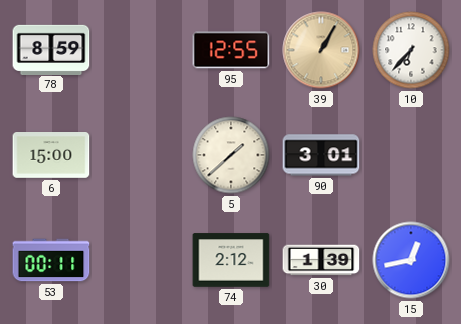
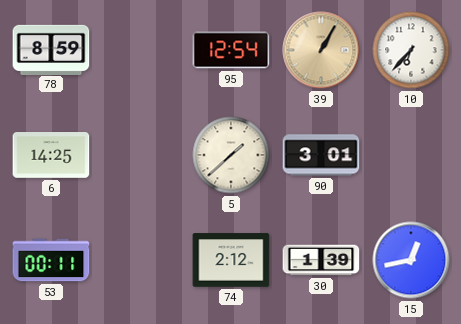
95: 12:55 -> 12:54
6: 15:00 -> 14:25
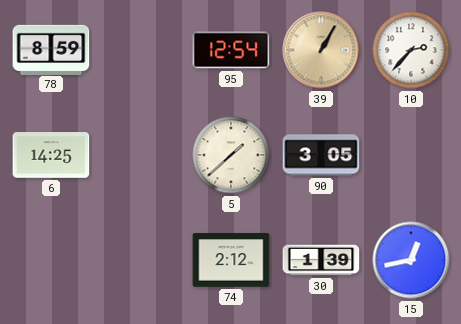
10: 6:37 -> 2:37
90: 3:01 -> 3:05
53: 00:11 -> none
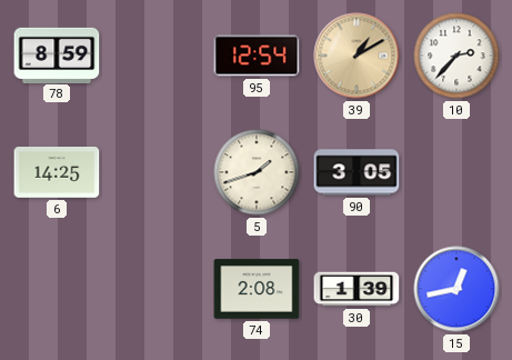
39: 1:05 -> 1:10
5: 1:38 -> 1:42
74: 2:12 -> 2:08
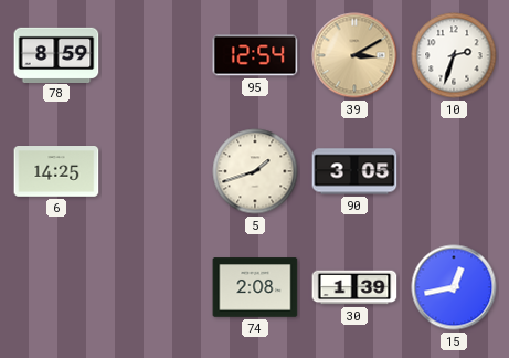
39: 1:10 -> 3:10
10: 2:37 -> 2:33
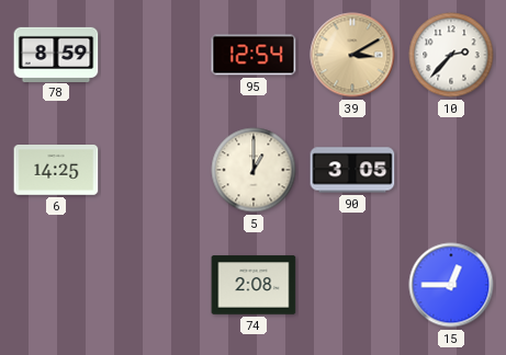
10: 2:33 -> 2:37
5: 1:42 -> 1:00
30: 1:39 -> none
15: 12:43 -> 12:45
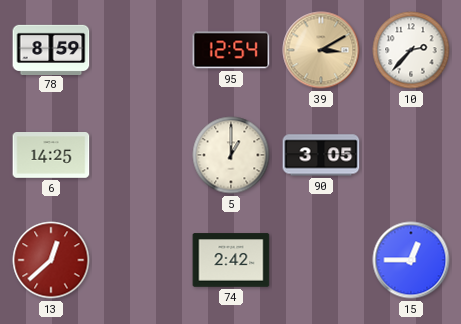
13: none -> 12:38
74: 2:08 -> 2:42
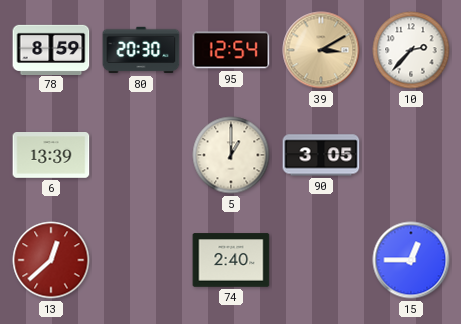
80: none -> 20:30
6: 14:25 -> 13:39
74: 2:42 -> 2:40
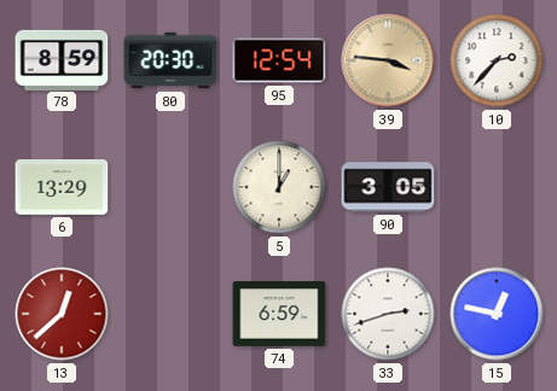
39: 3:10 -> 3:46
6: 13:39 -> 13:29
74: 2:40 -> 6:59
33: none -> 2:42
15: 12:45 -> 12:47
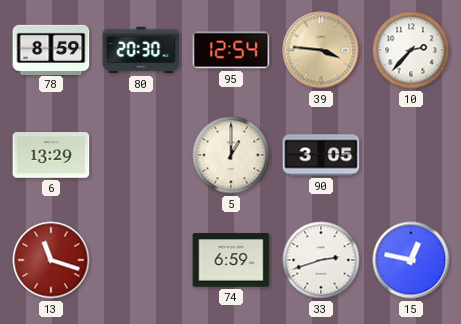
13: 12:38 -> 11:18
